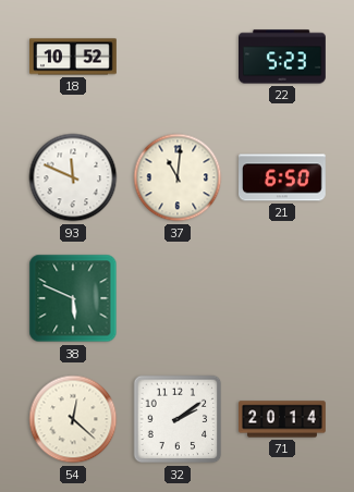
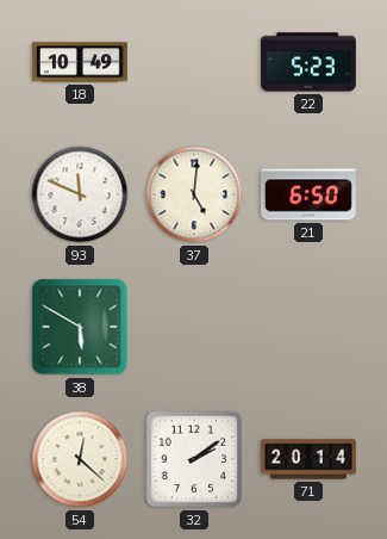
18: 10:52 -> 10:49
37: 11:01 -> 5:01
38: 5:49 -> 5:50
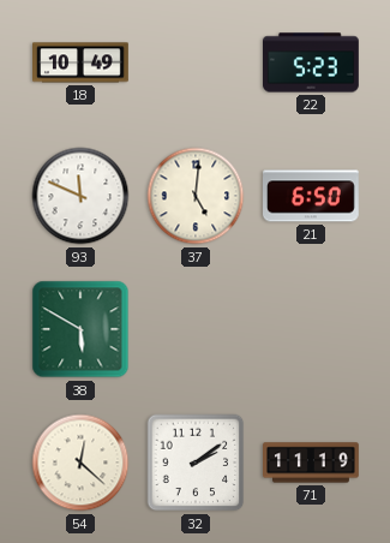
71: 20:14 -> 11:19
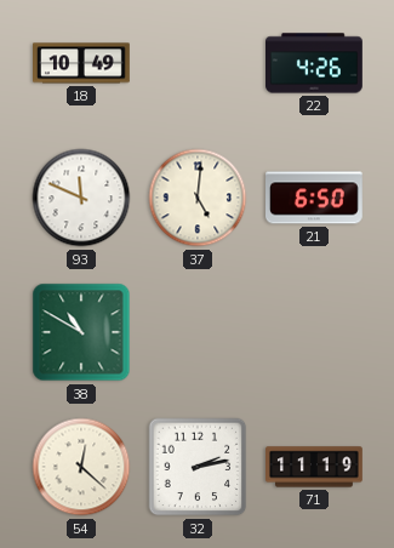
22: 5:23 -> 4:26
38: 5:50 -> 10:50
32: 2:09 -> 2:13
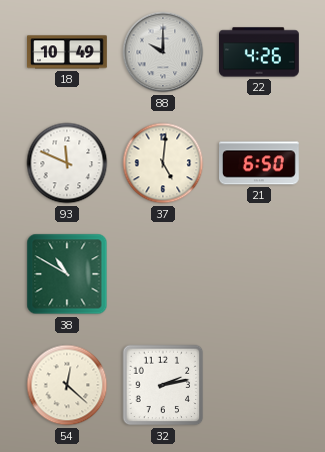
88: none -> 10:00
71: 11:19 -> none
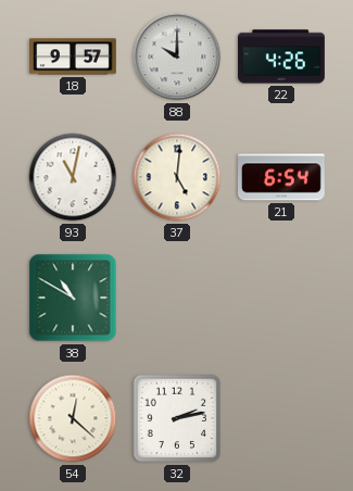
18: 10:49 -> 9:57
93: 11:49 -> 11:02
21: 6:50 -> 6:54
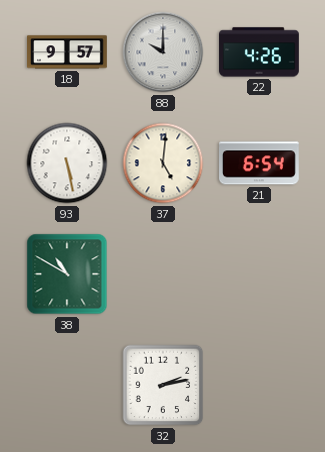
93: 11:02 -> 5:28
54: 12:22 -> none
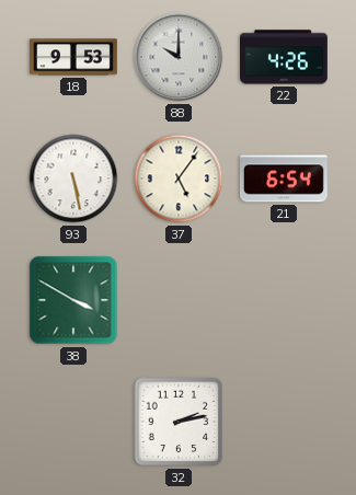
18: 9:57 -> 9:53
37: 5:01 -> 5:06
38: 10:50 -> 3:50
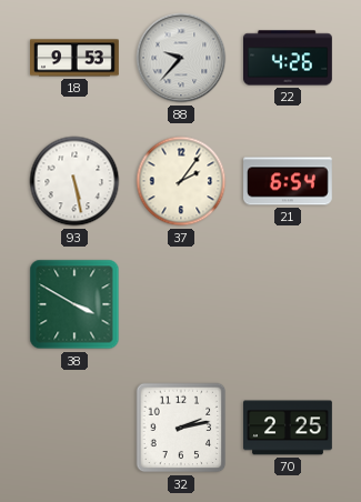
88: 10:00 -> 9:37
37: 5:06 -> 2:06
70: none -> 2:25
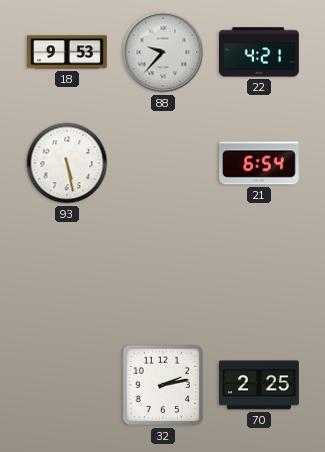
22: 4:26 -> 4:21
37: 2:06 -> none
38: 3:50 -> none
